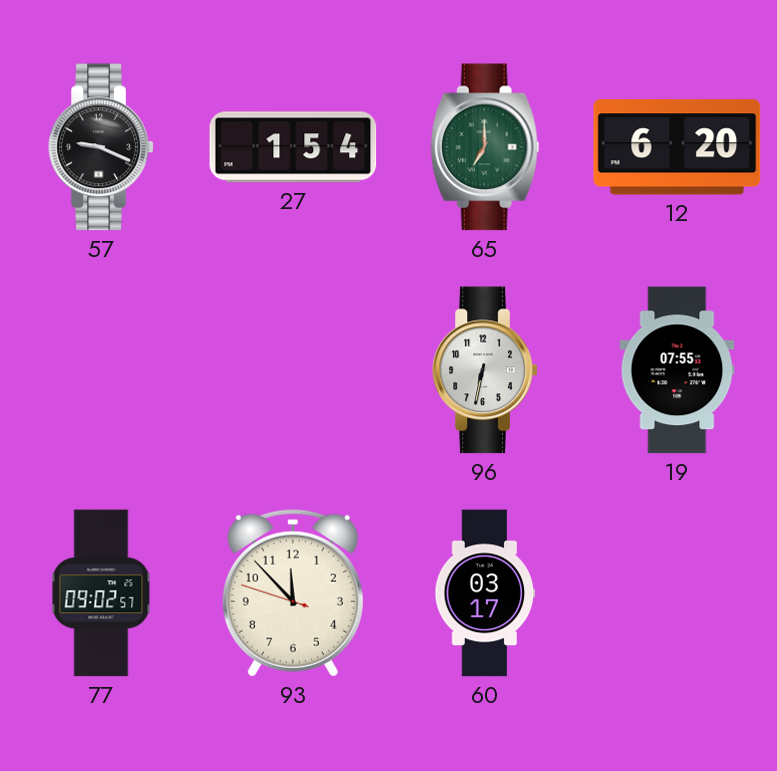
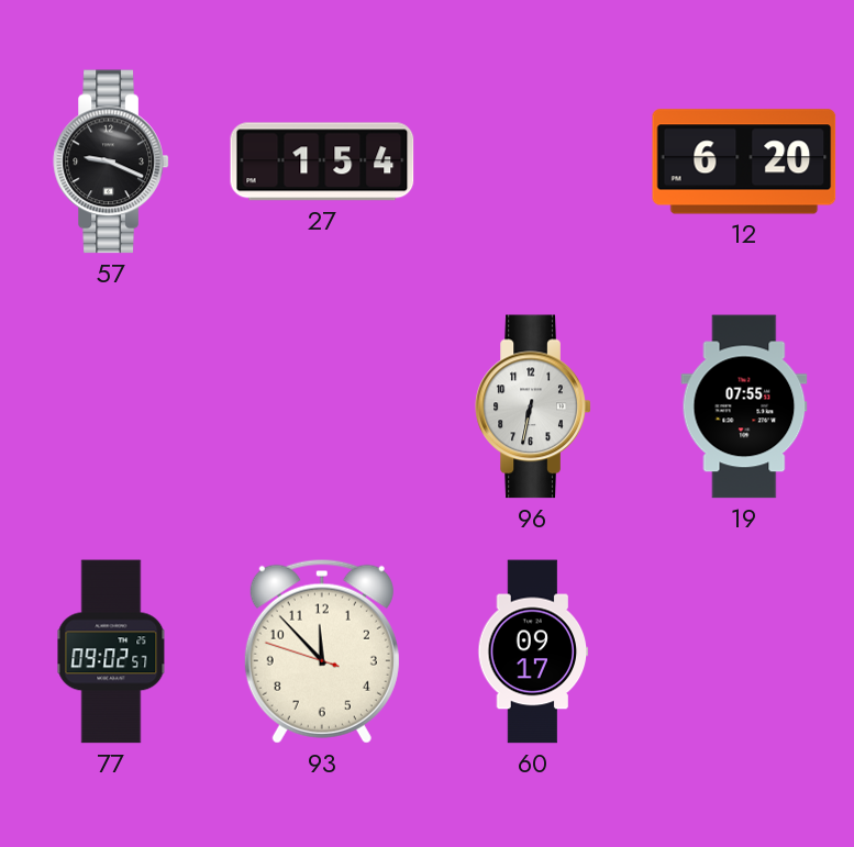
65: 7:00 -> none
60: 03:17 -> 09:17
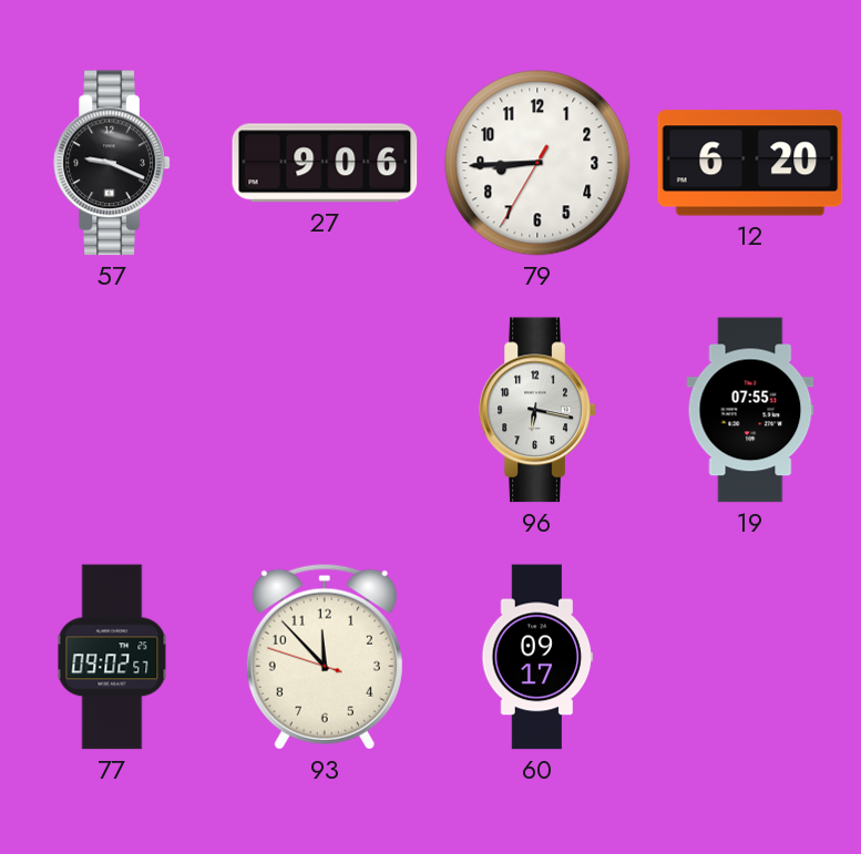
27: 1:54 -> 9:06
79: none -> 8:44
96: 6:32 -> 6:17
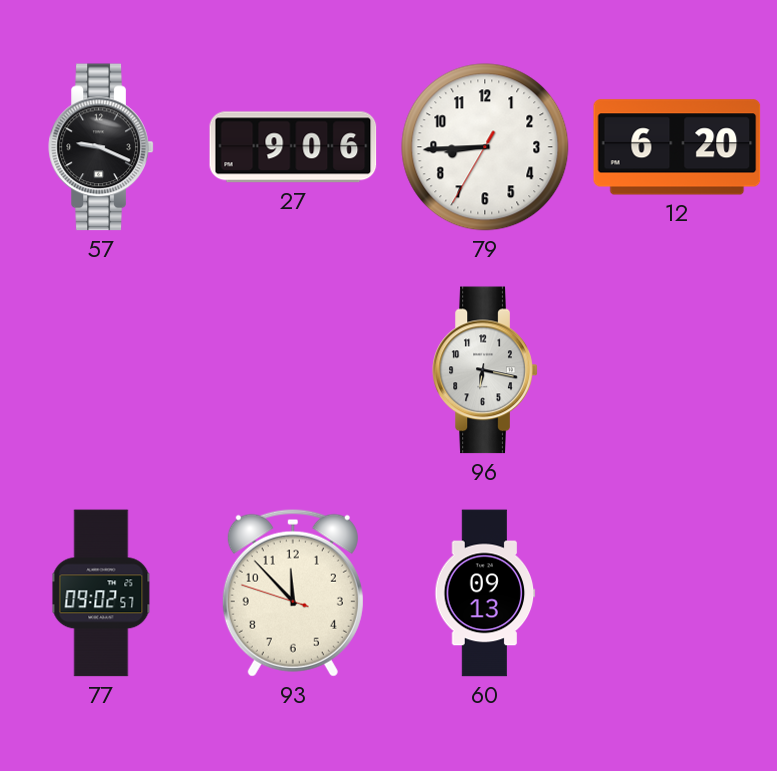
19: 07:55 -> none
60: 09:17 -> 09:13
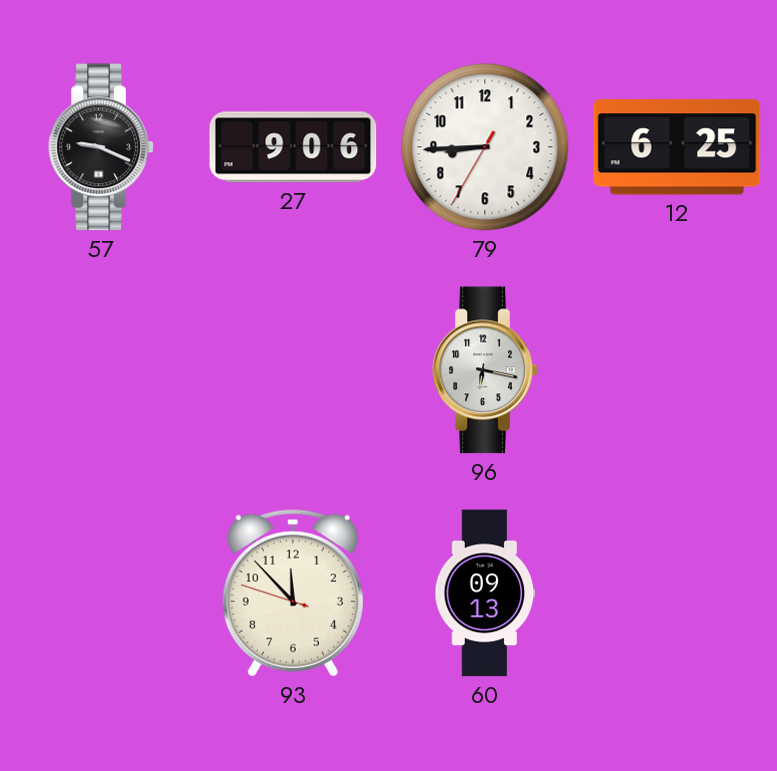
12: 6:20 -> 6:25
77: 09:02 -> none
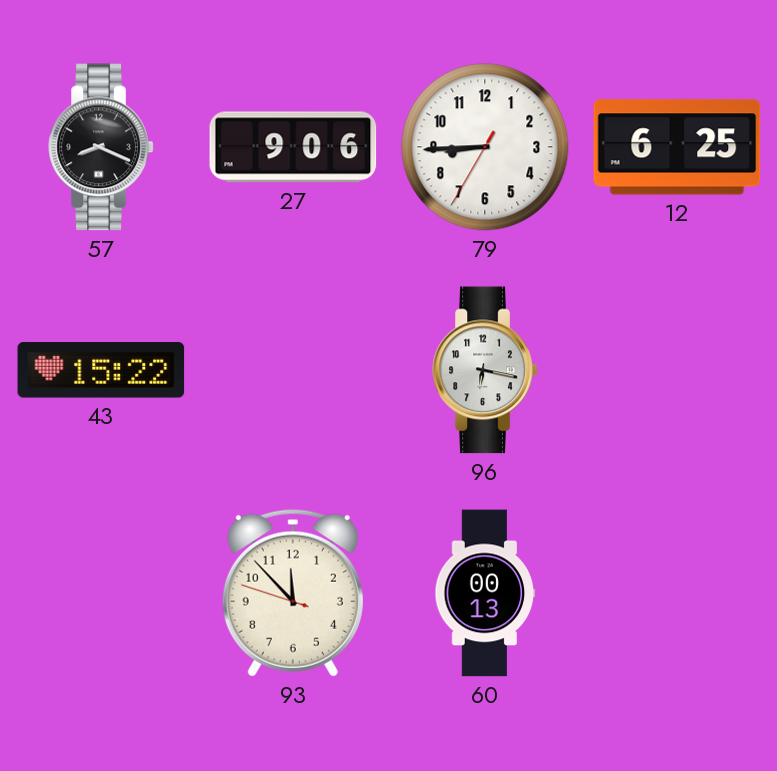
57: 9:19 -> 8:19
43: none -> 15:22
60: 09:13 -> 00:13
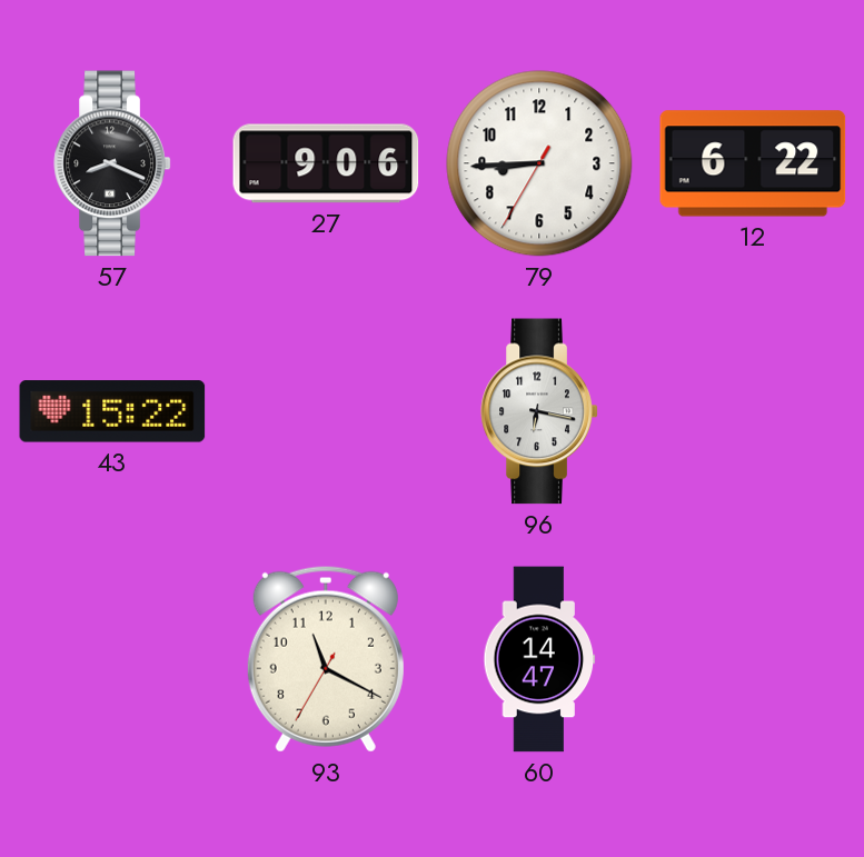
12: 6:25 -> 6:22
93: 11:52 -> 11:19
60: 00:13 -> 14:47
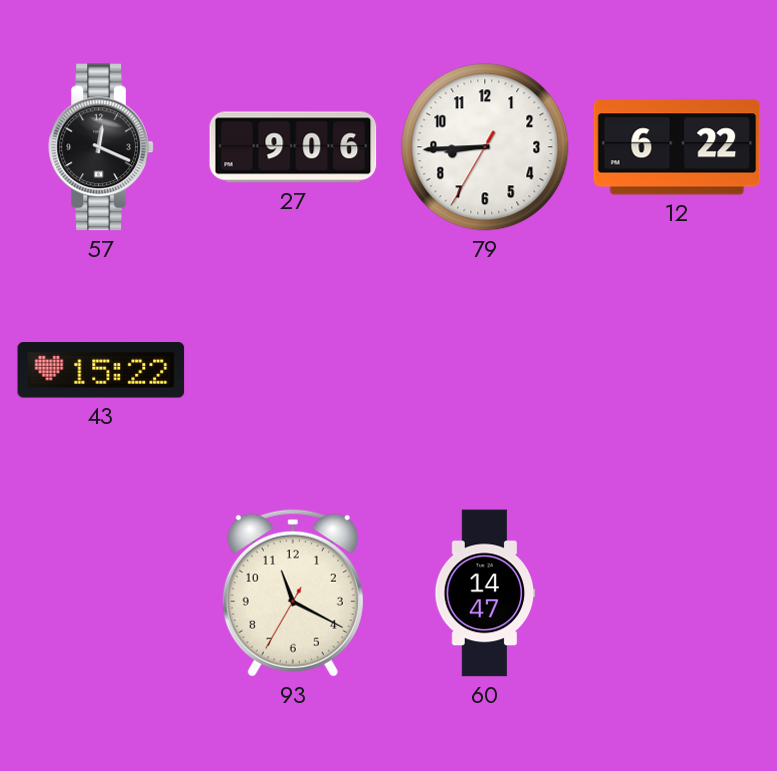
57: 8:19 -> 12:19
96: 6:17 -> none
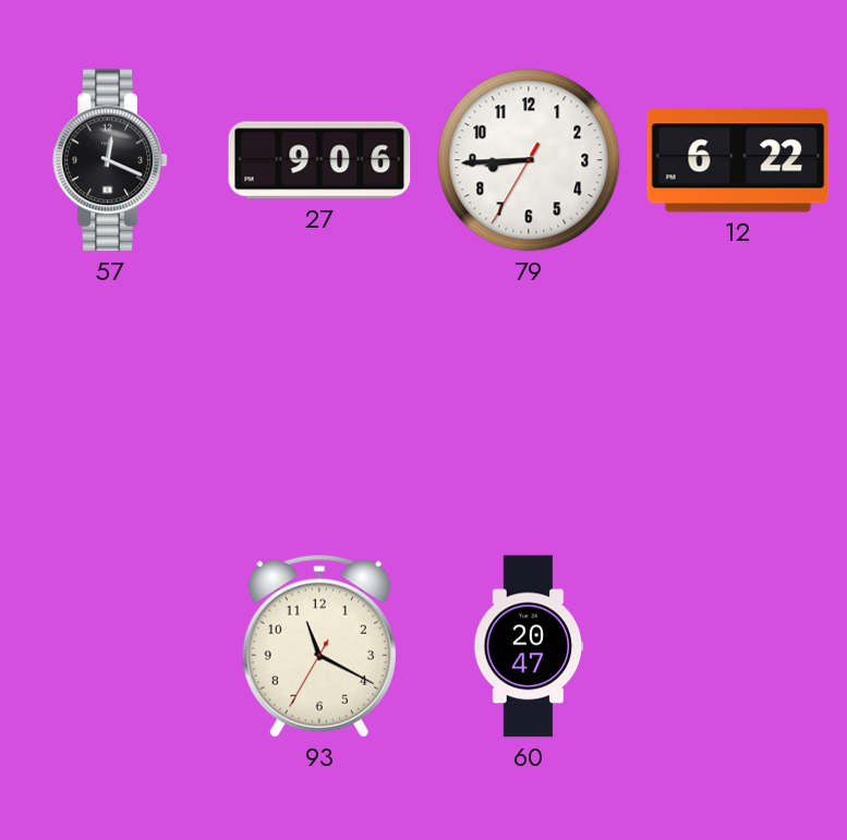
43: 15:22 -> none
60: 14:47 -> 20:47
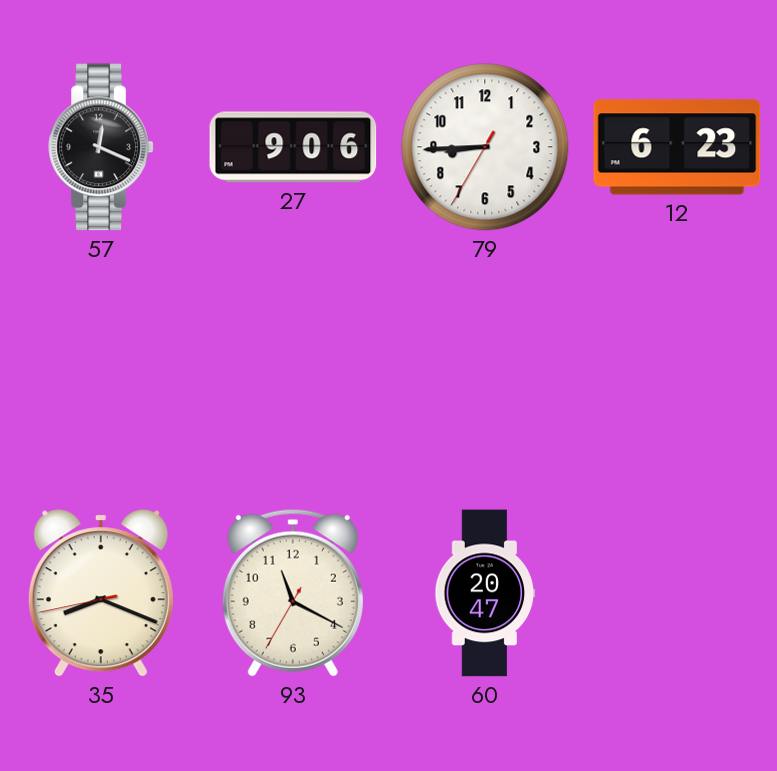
12: 6:22 -> 6:23
35: none -> 8:18
